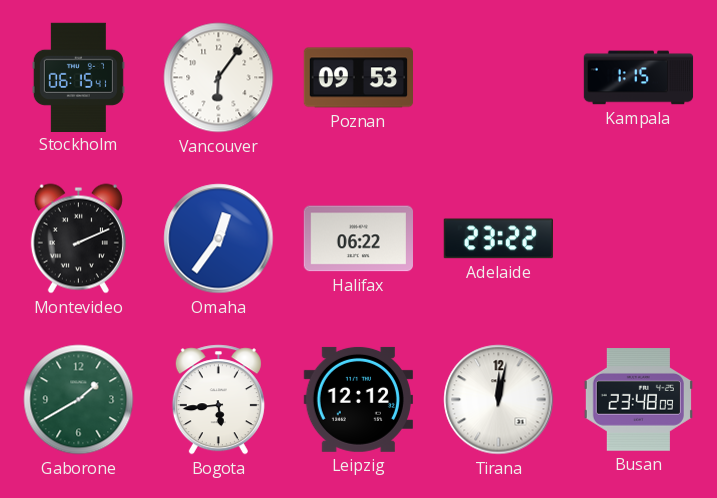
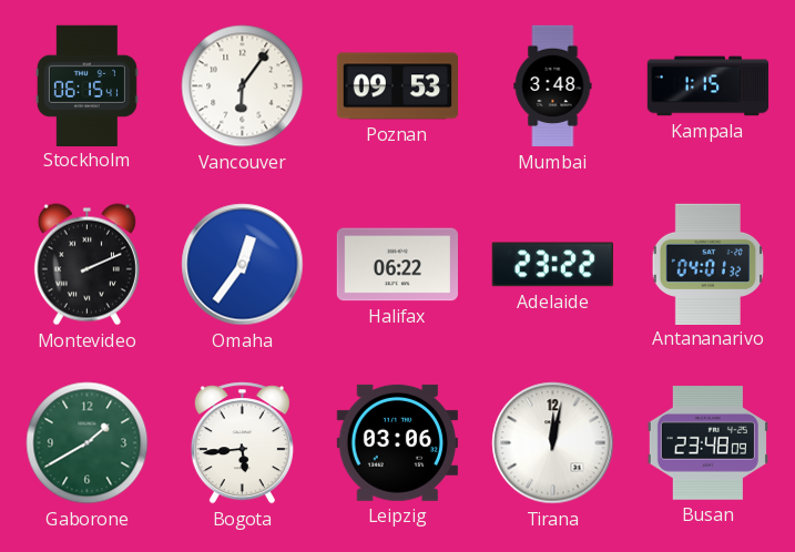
Mumbai: none -> 3:48
Antananarivo: none -> 04:01
Leipzig: 12:12 -> 03:06
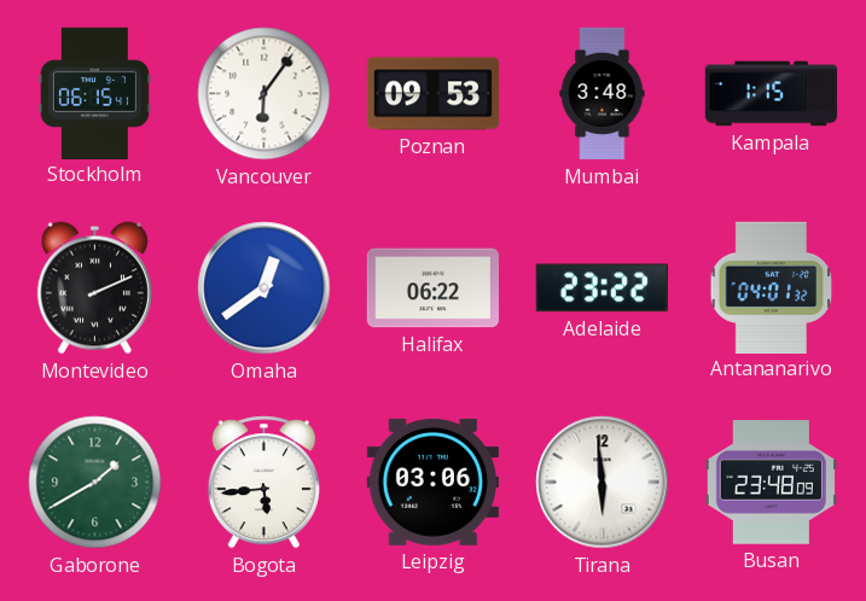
Omaha: 12:36 -> 12:39
Tirana: 12:02 -> 5:59
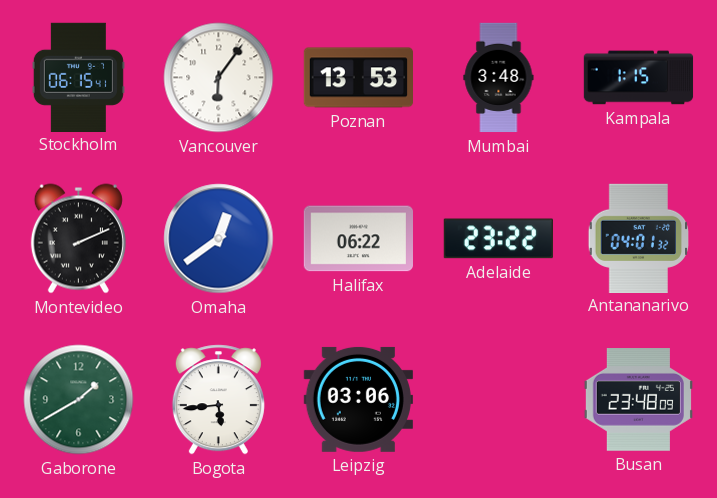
Poznan: 09:53 -> 13:53
Tirana: 5:59 -> none
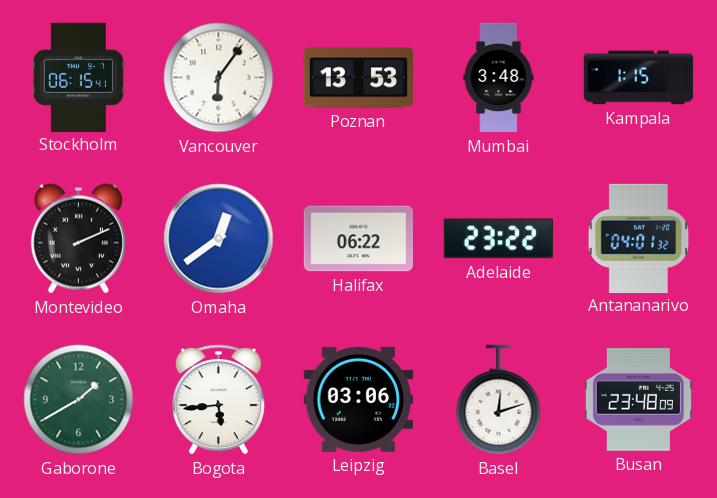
Basel: none -> 12:12
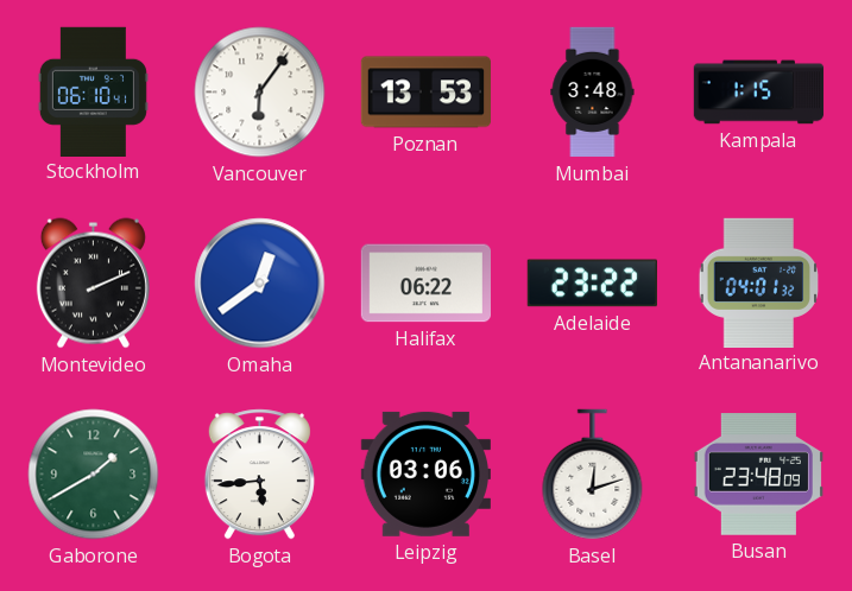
Stockholm: 06:15 -> 06:10
